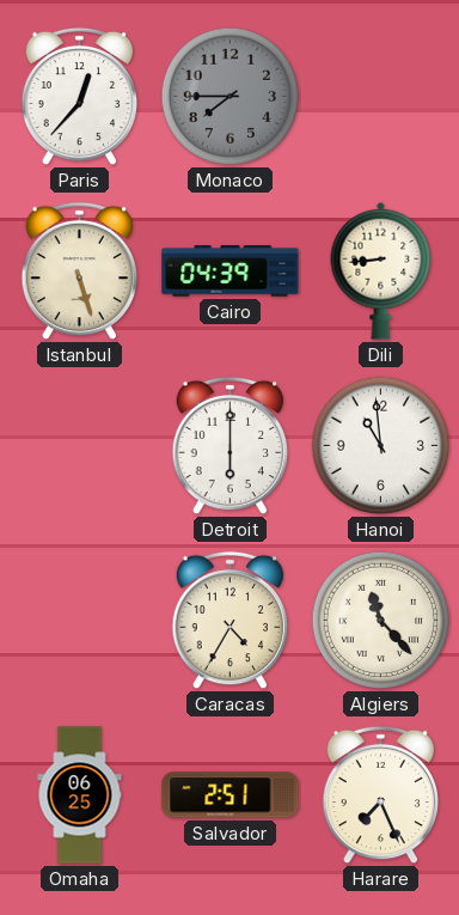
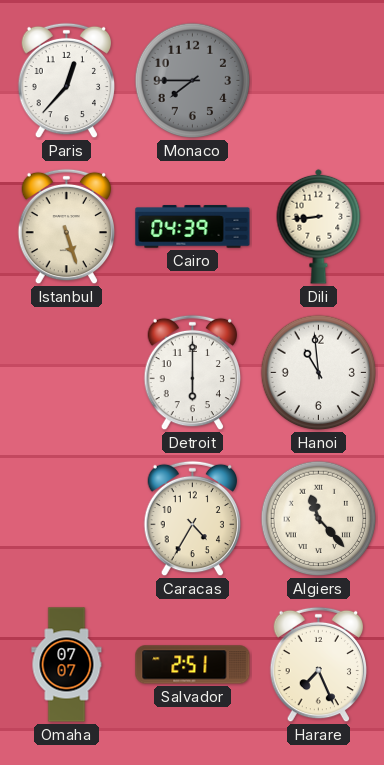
Omaha: 06:25 -> 07:07
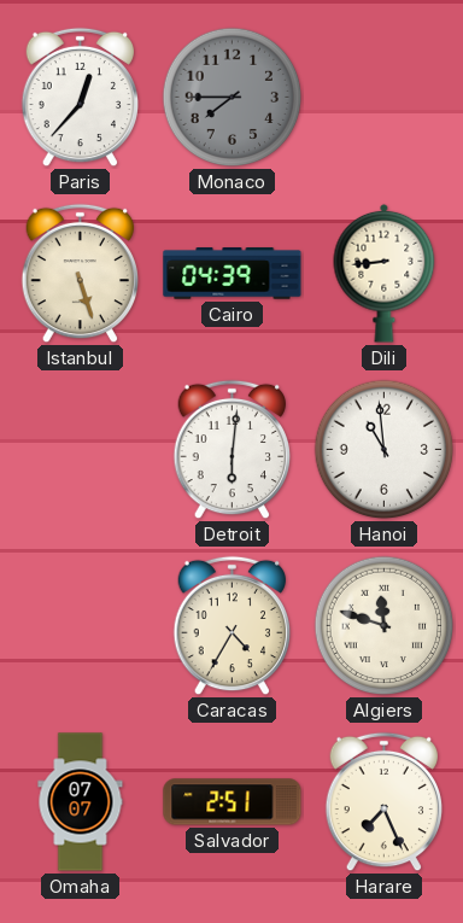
Detroit: 6:00 -> 6:01
Algiers: 11:23 -> 11:48
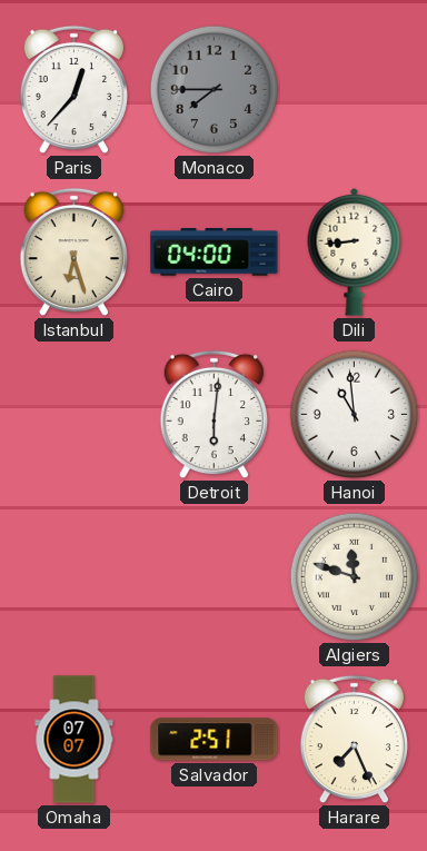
Istanbul: 5:27 -> 6:27
Cairo: 04:39 -> 04:00
Caracas: 4:35 -> none
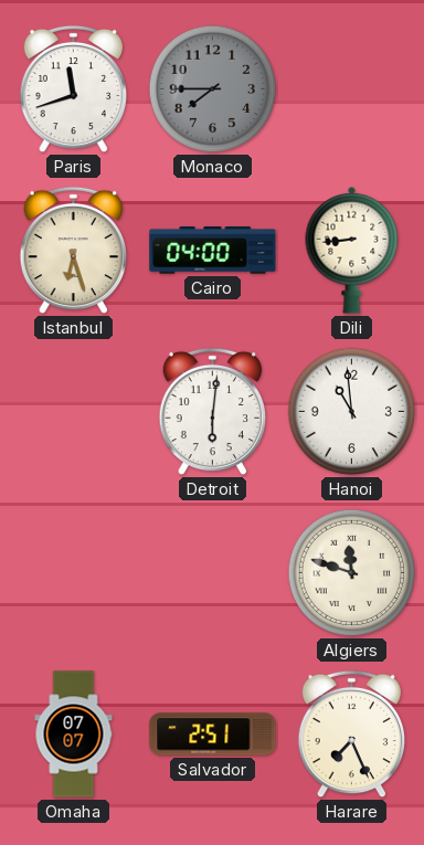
Paris: 12:37 -> 11:42
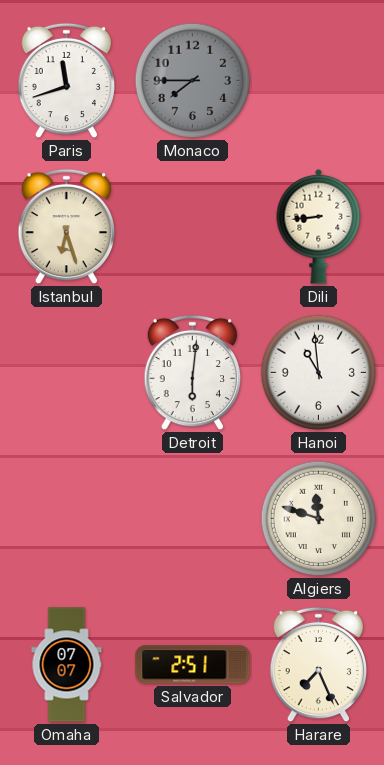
Cairo: 04:00 -> none
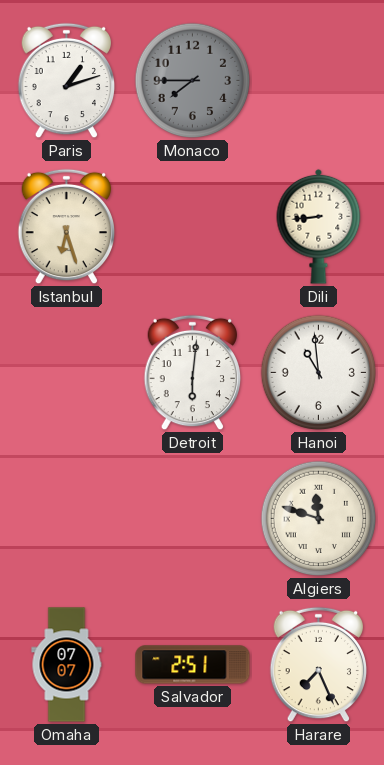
Paris: 11:42 -> 1:12
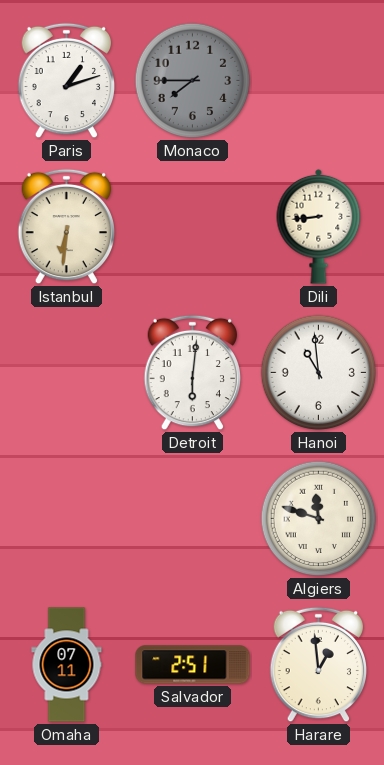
Istanbul: 6:27 -> 6:31
Omaha: 07:07 -> 07:11
Harare: 7:26 -> 12:59
